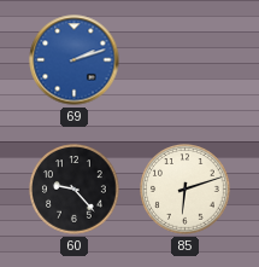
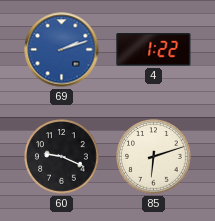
4: none -> 1:22
60: 9:23 -> 9:19
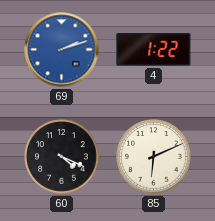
60: 9:19 -> 4:19
85: 6:12 -> 6:11
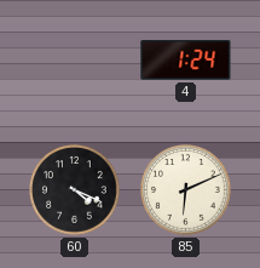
69: 2:12 -> none
4: 1:22 -> 1:24
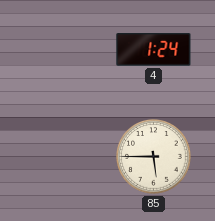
60: 4:19 -> none
85: 6:11 -> 5:45
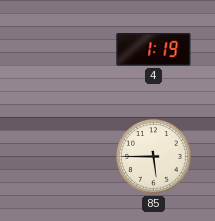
4: 1:24 -> 1:19
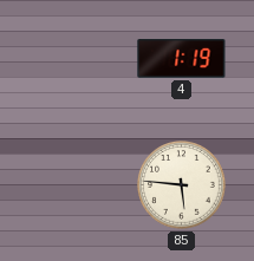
85: 5:45 -> 5:46
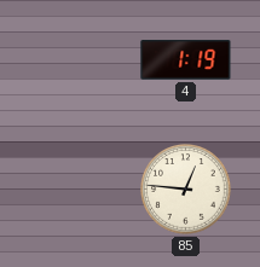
85: 5:46 -> 12:46
